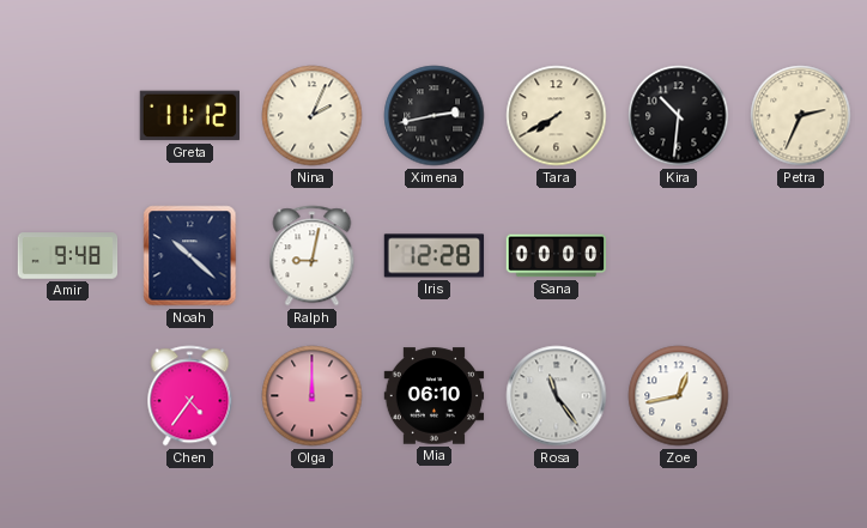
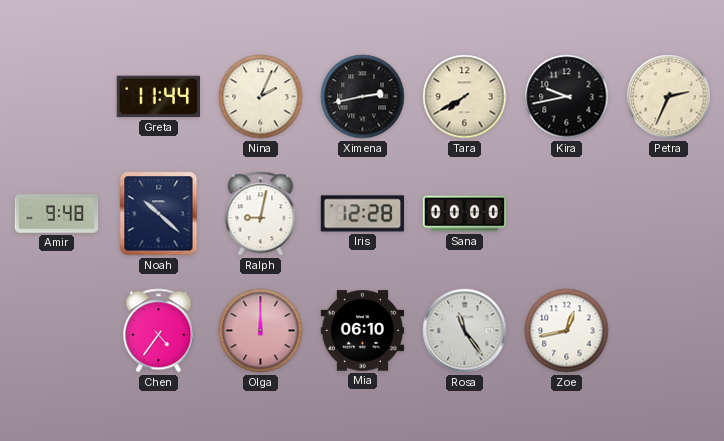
Greta: 11:12 -> 11:44
Kira: 10:31 -> 9:43
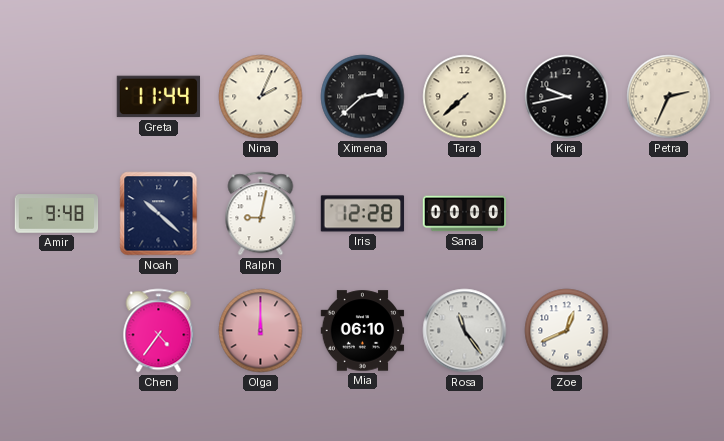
Ximena: 2:43 -> 2:38
Tara: 7:40 -> 7:38
Zoe: 12:43 -> 12:41
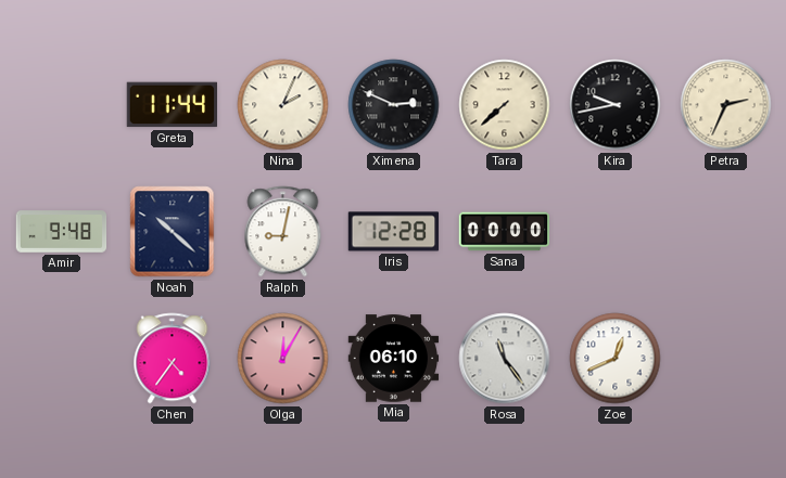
Ximena: 2:38 -> 2:49
Olga: 12:00 -> 12:05
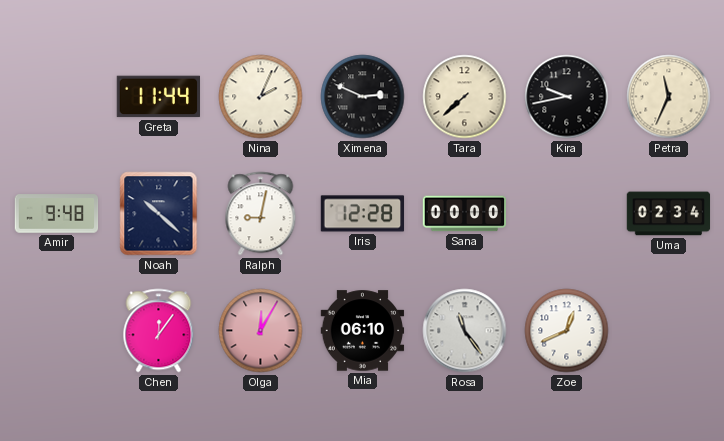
Petra: 2:34 -> 11:34
Uma: none -> 02:34
Chen: 4:36 -> 12:06
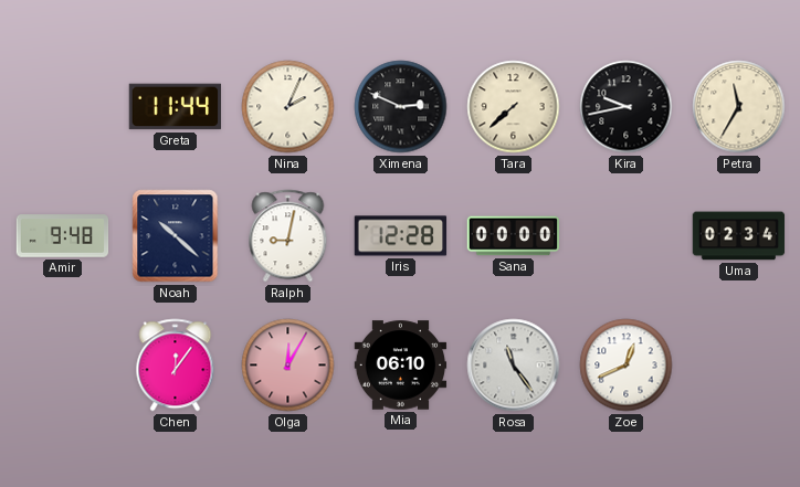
Petra: 11:34 -> 11:35
